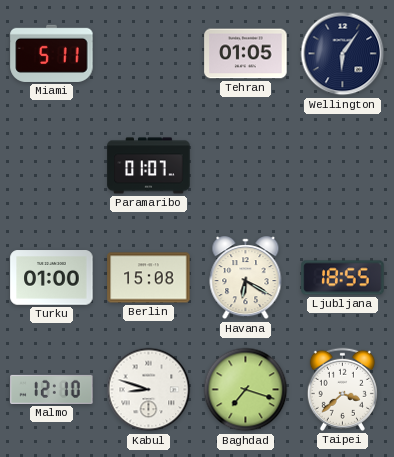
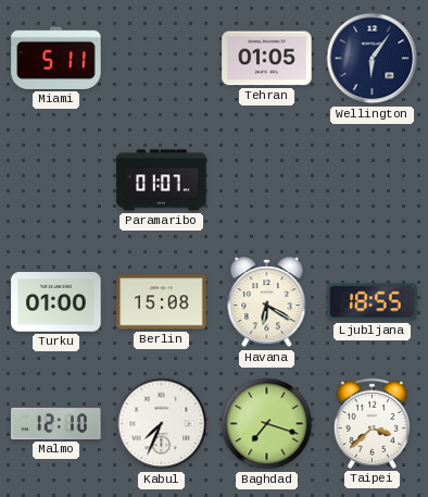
Kabul: 8:48 -> 7:34
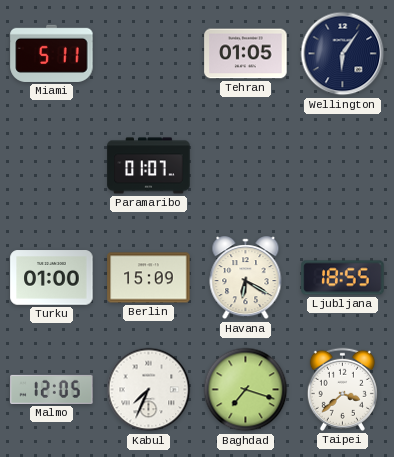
Berlin: 15:08 -> 15:09
Malmo: 12:10 -> 12:05
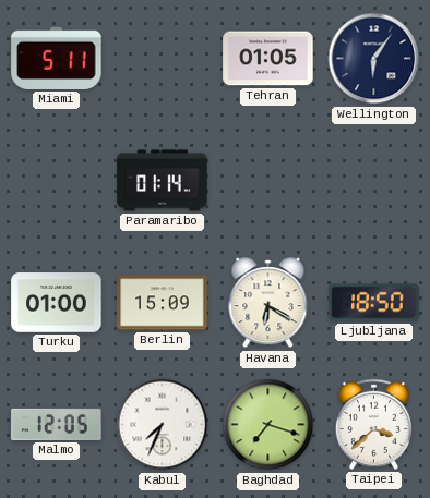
Paramaribo: 01:07 -> 01:14
Ljubljana: 18:55 -> 18:50
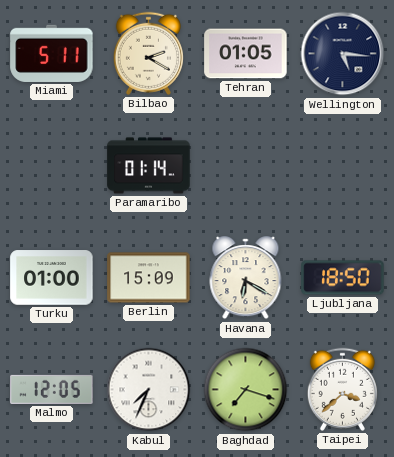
Bilbao: none -> 2:20
Wellington: 6:06 -> 5:16
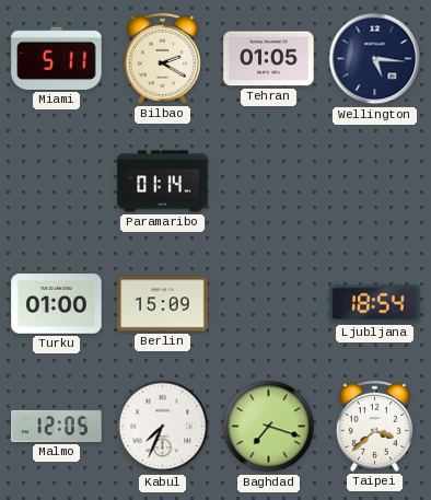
Havana: 6:20 -> none
Ljubljana: 18:50 -> 18:54
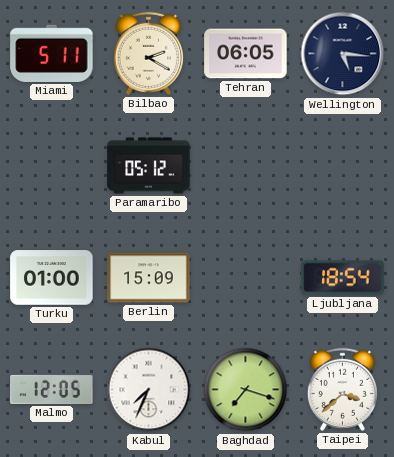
Tehran: 01:05 -> 06:05
Paramaribo: 01:14 -> 05:12
